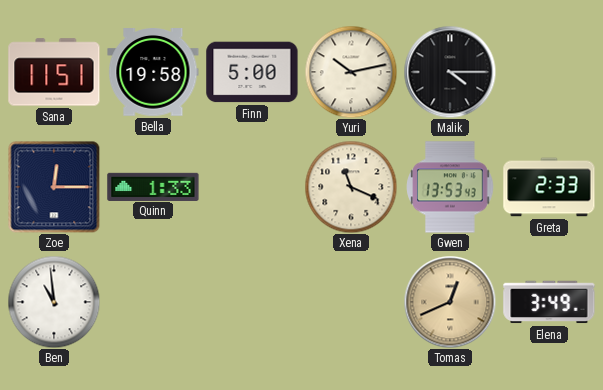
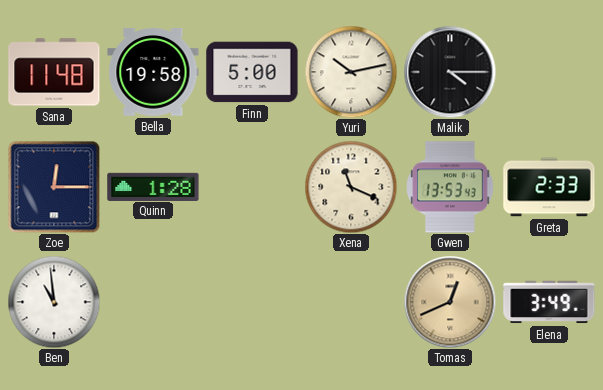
Sana: 11:51 -> 11:48
Quinn: 1:33 -> 1:28
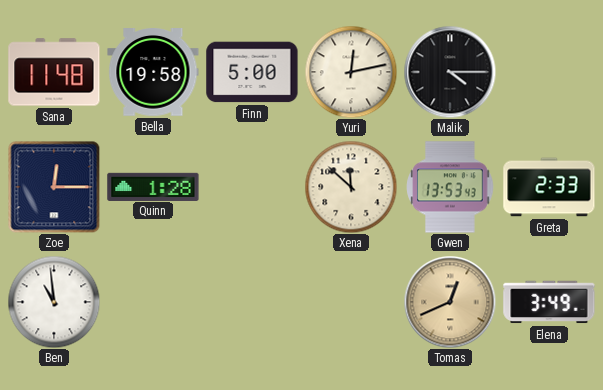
Yuri: 10:13 -> 12:13
Xena: 11:19 -> 11:52
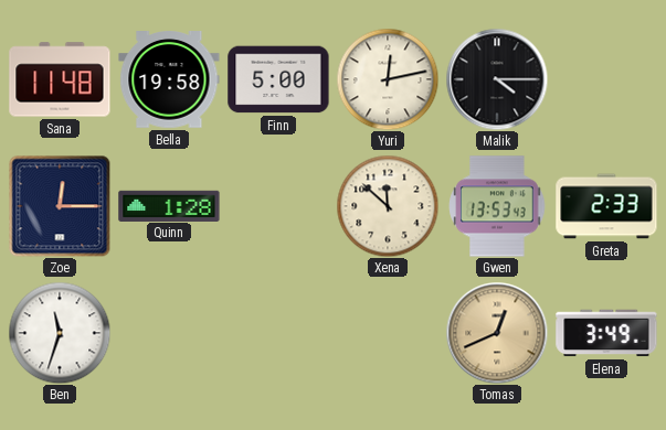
Ben: 10:59 -> 11:33
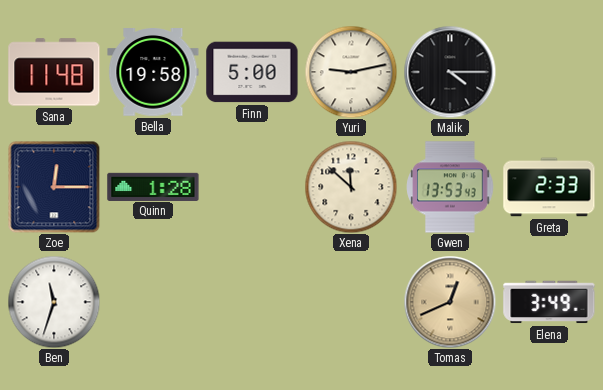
Yuri: 12:13 -> 9:13
